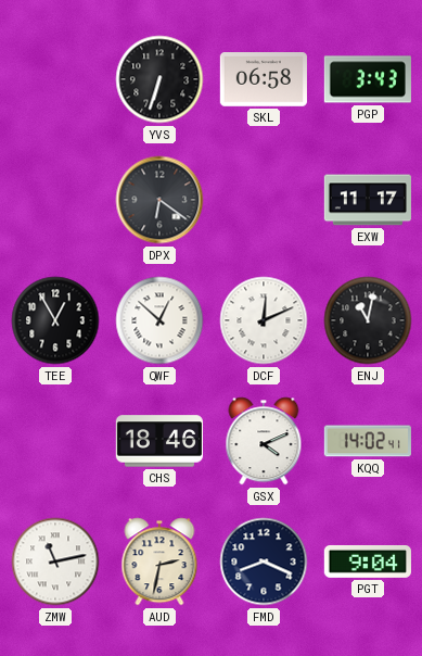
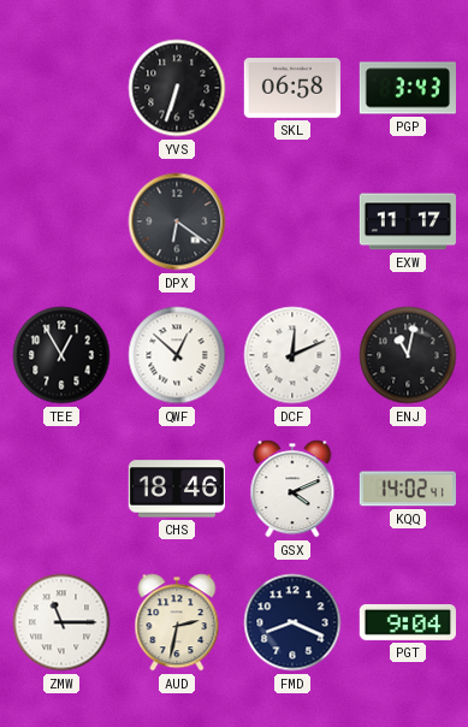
ZMW: 11:13 -> 11:15
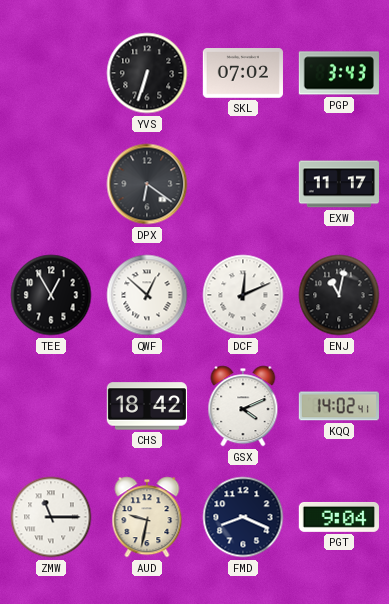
SKL: 06:58 -> 07:02
CHS: 18:46 -> 18:42
AUD: 2:32 -> 9:32
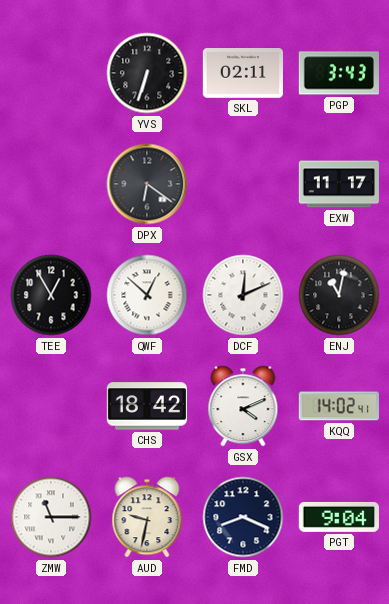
SKL: 07:02 -> 02:11
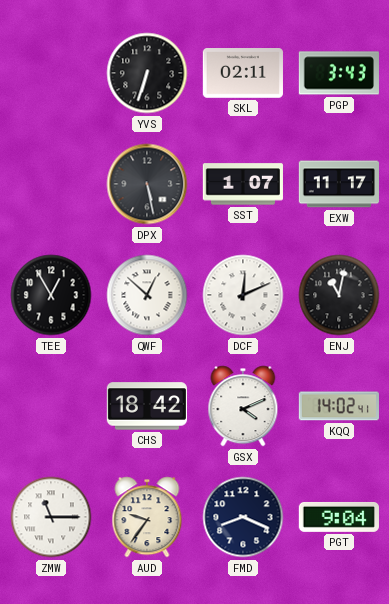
DPX: 6:21 -> 5:28
SST: none -> 1:07
AUD: 9:32 -> 9:36
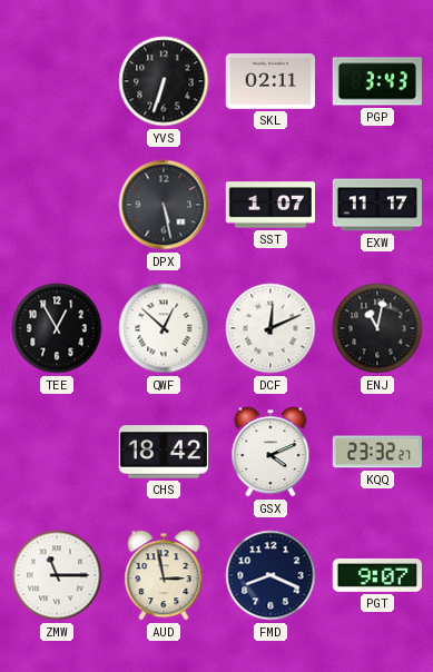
KQQ: 14:02 -> 23:32
AUD: 9:36 -> 2:58
PGT: 9:04 -> 9:07
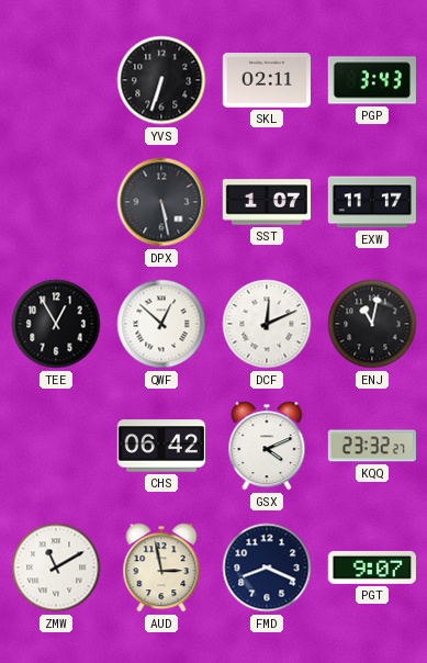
CHS: 18:42 -> 06:42
ZMW: 11:15 -> 11:10
